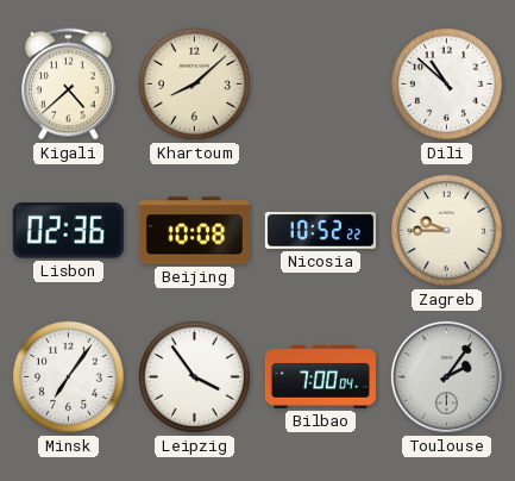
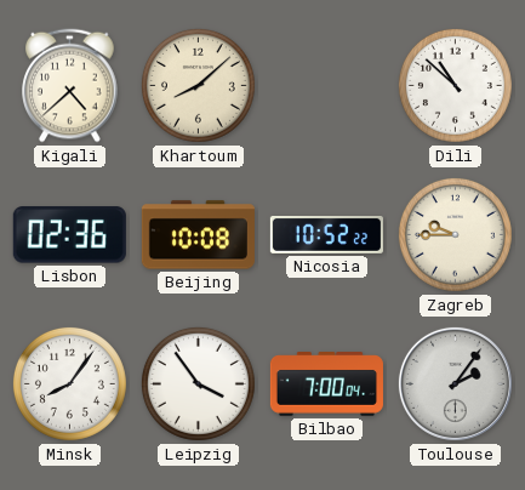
Minsk: 7:06 -> 8:06
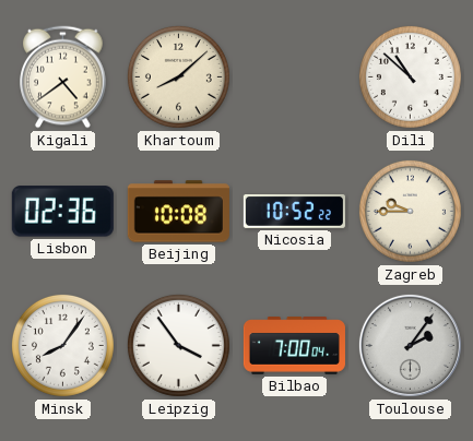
Kigali: 4:38 -> 4:39
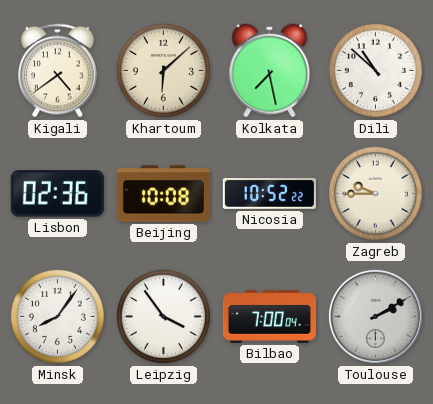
Khartoum: 8:08 -> 6:08
Kolkata: none -> 7:28
Toulouse: 2:06 -> 2:10
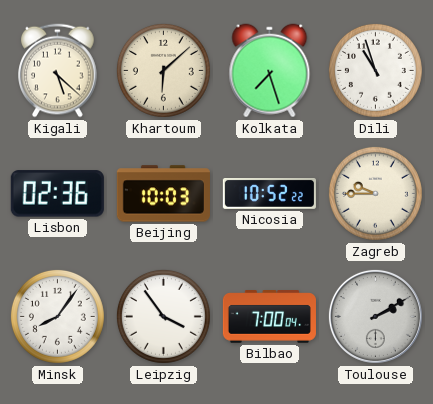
Kigali: 4:39 -> 5:22
Kolkata: 7:28 -> 7:27
Dili: 10:52 -> 10:57
Beijing: 10:08 -> 10:03
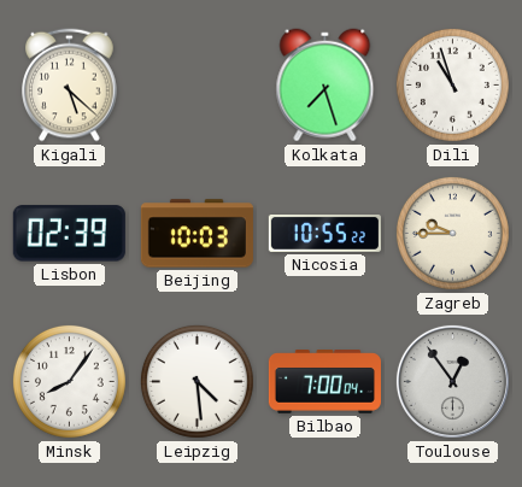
Khartoum: 6:08 -> none
Lisbon: 02:36 -> 02:39
Nicosia: 10:52 -> 10:55
Leipzig: 3:54 -> 4:29
Toulouse: 2:10 -> 12:54
